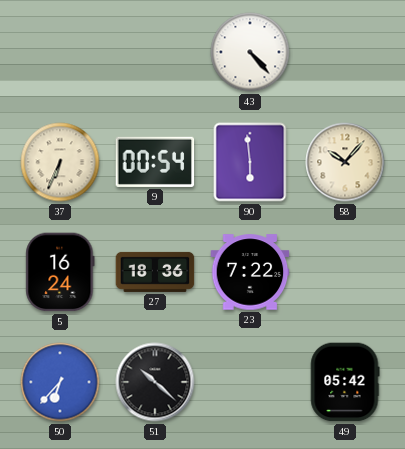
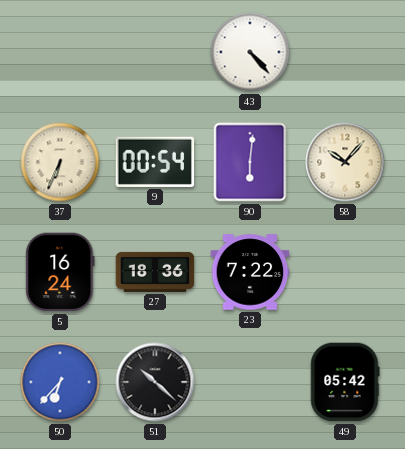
90: 5:59 -> 6:01
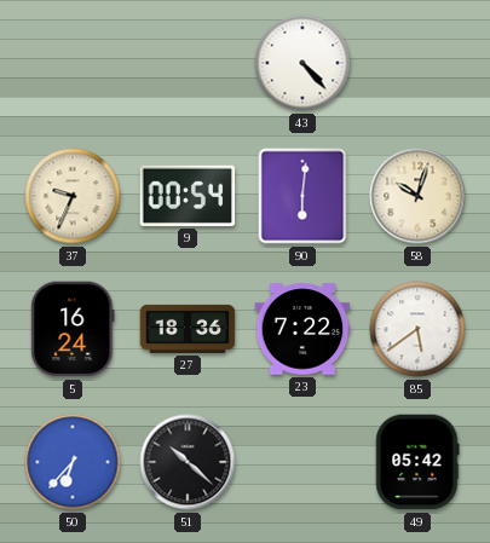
37: 6:34 -> 9:34
58: 10:07 -> 10:03
85: none -> 5:39
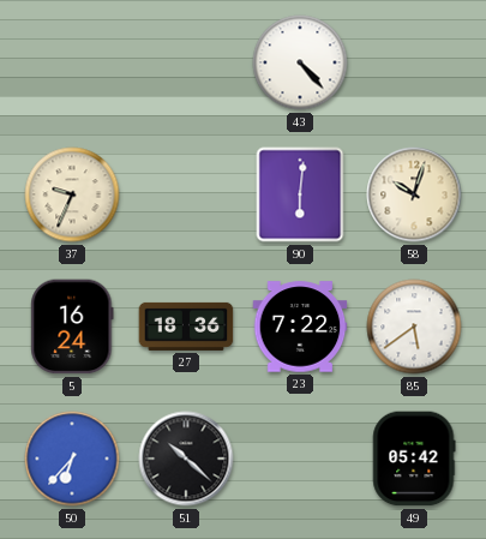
9: 00:54 -> none
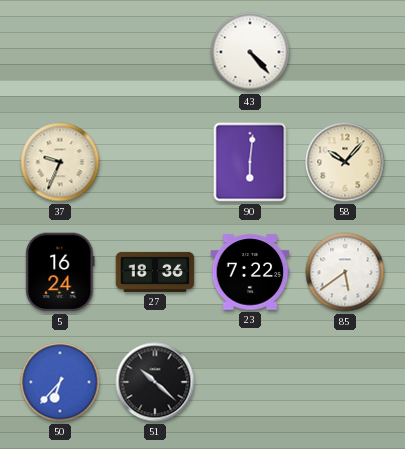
58: 10:03 -> 10:07
49: 05:42 -> none
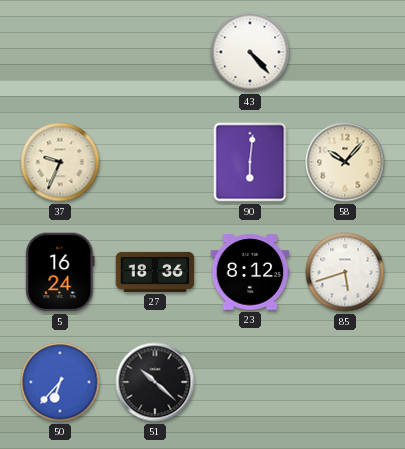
23: 7:22 -> 8:12
85: 5:39 -> 5:42
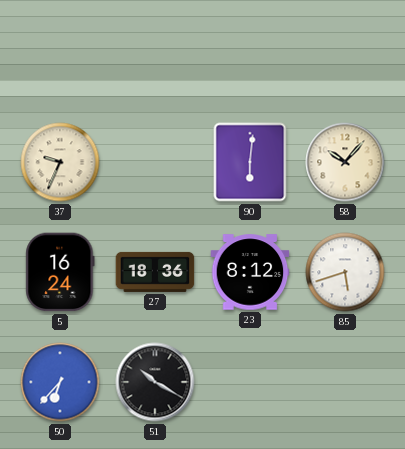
43: 4:23 -> none
51: 10:22 -> 10:20
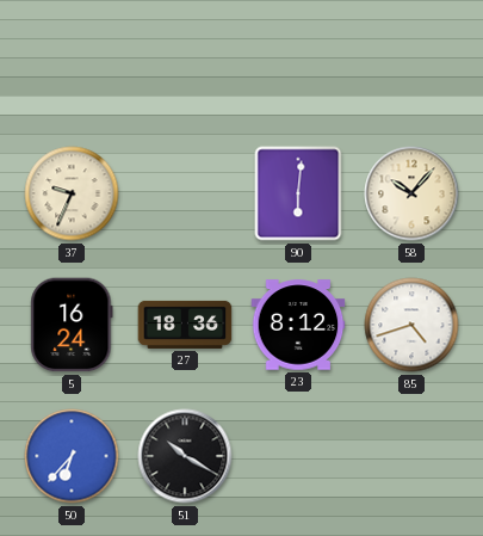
85: 5:42 -> 4:42
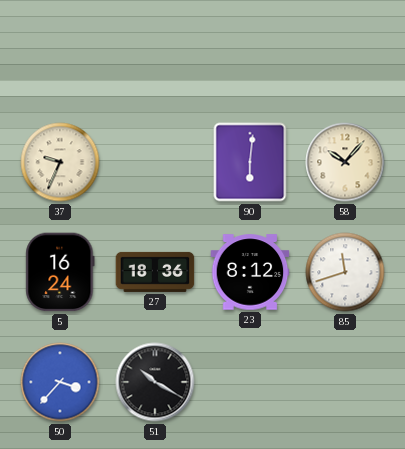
85: 4:42 -> 11:42
50: 6:37 -> 3:37
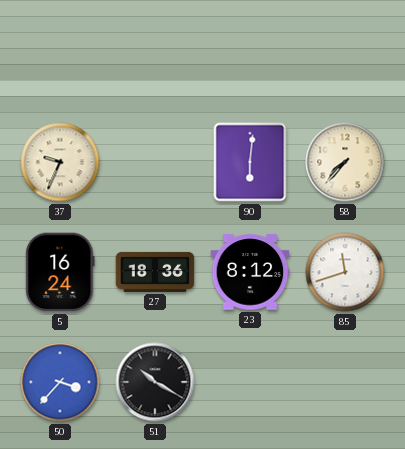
58: 10:07 -> 7:37
